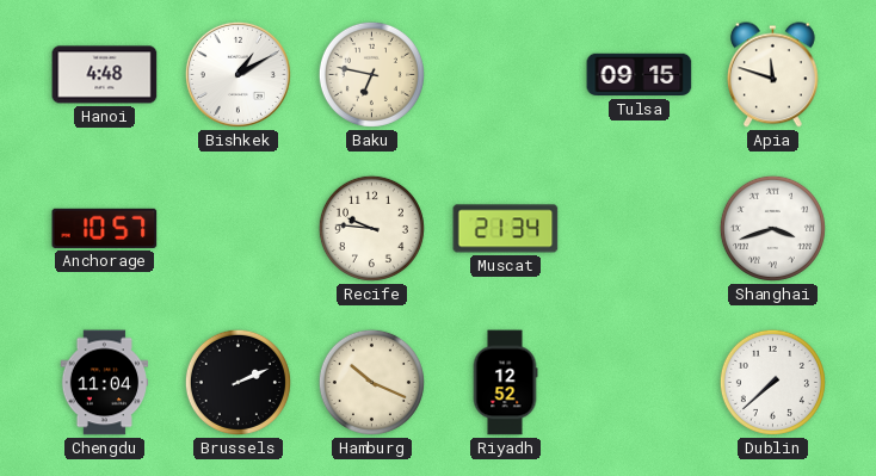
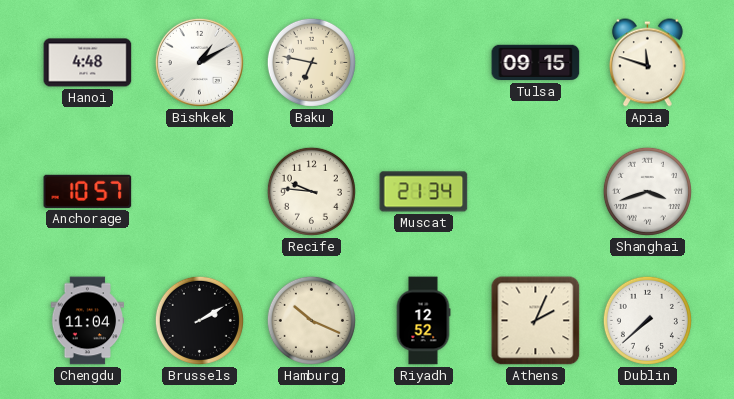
Brussels: 2:11 -> 2:10
Athens: none -> 2:04
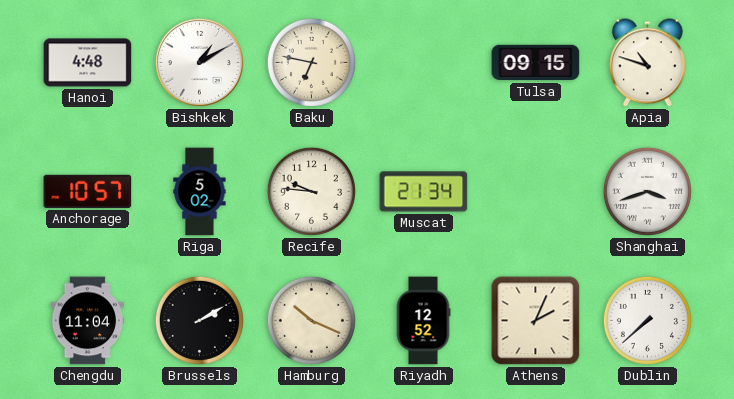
Apia: 11:48 -> 10:48
Riga: none -> 5:02
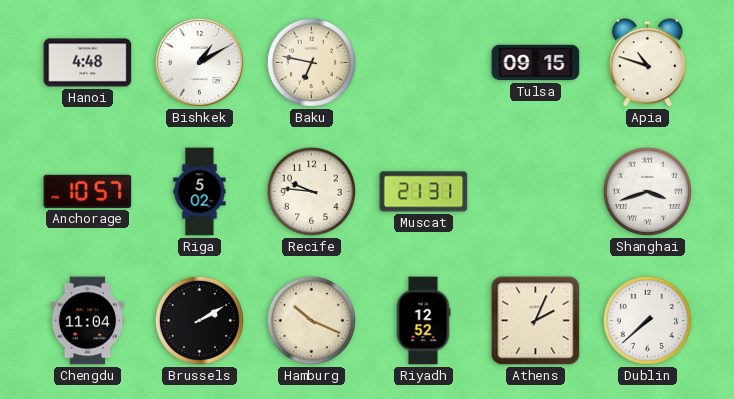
Muscat: 21:34 -> 21:31
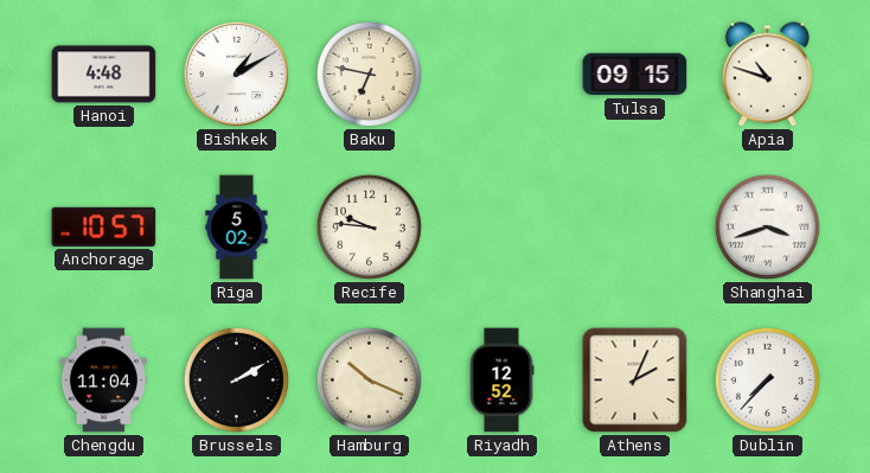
Muscat: 21:31 -> none
Dublin: 7:38 -> 7:37
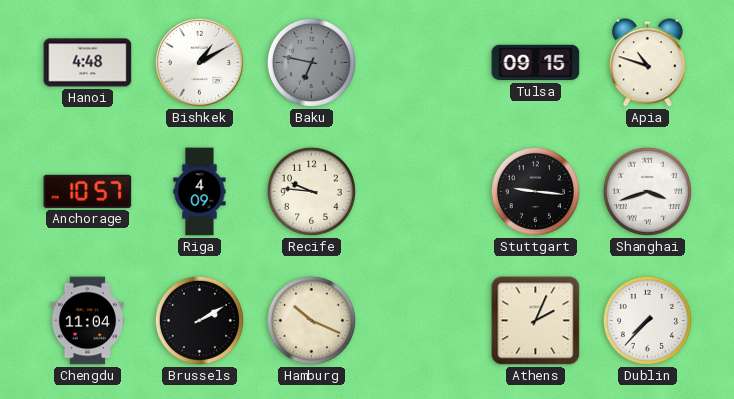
Baku dial: cream -> grey
Riga: 5:02 -> 4:09
Stuttgart: none -> 9:16
Riyadh: 12:52 -> none
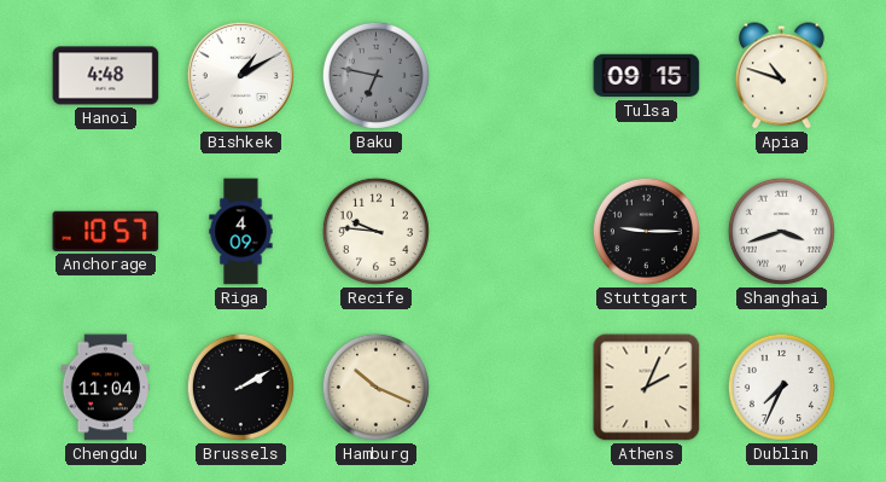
Stuttgart: 9:16 -> 9:15
Dublin: 7:37 -> 7:34
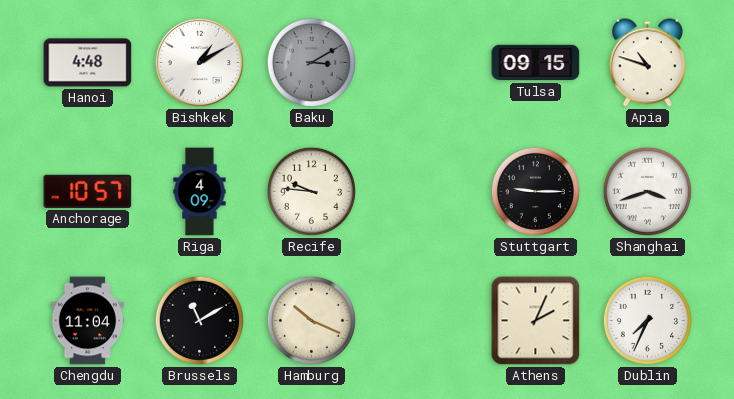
Baku: 6:47 -> 3:10
Brussels: 2:10 -> 11:10
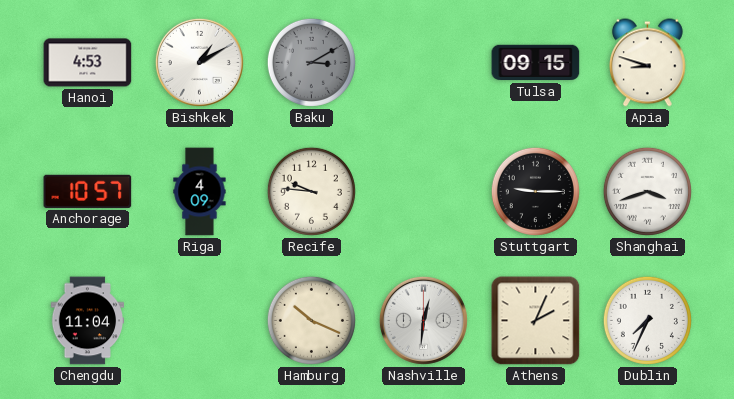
Hanoi: 4:48 -> 4:53
Apia: 10:48 -> 8:48
Brussels: 11:10 -> none
Nashville: none -> 12:31
